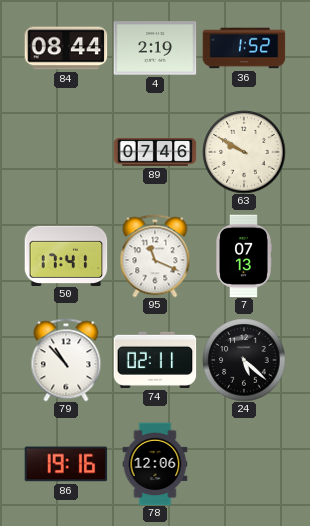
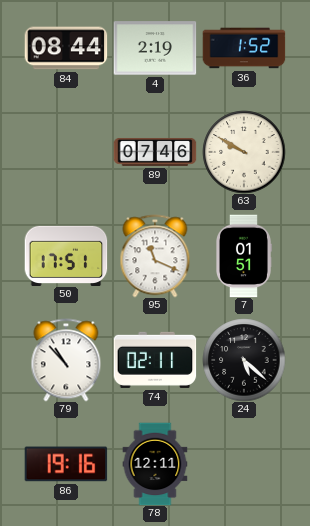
50: 17:41 -> 17:51
7: 07:13 -> 01:51
78: 12:06 -> 12:11
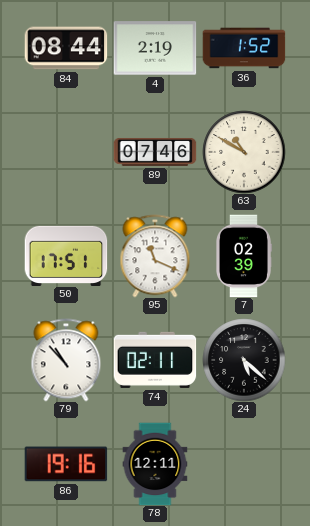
63: 9:50 -> 10:50
7: 01:51 -> 02:39
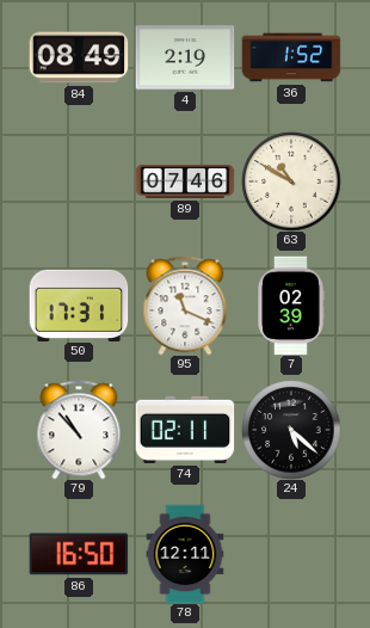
84: 08:44 -> 08:49
50: 17:51 -> 17:31
86: 19:16 -> 16:50
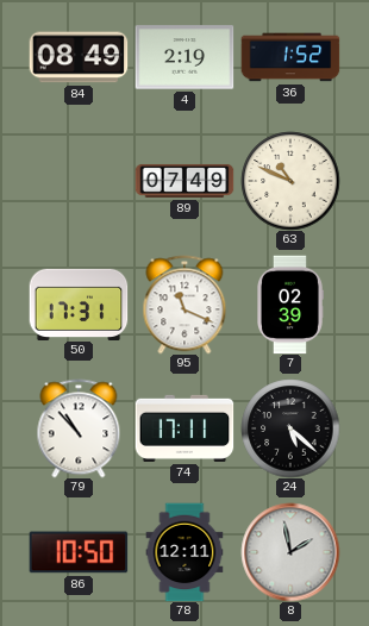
89: 07:46 -> 07:49
63: 10:50 -> 10:49
74: 02:11 -> 17:11
86: 16:50 -> 10:50
8: none -> 1:58
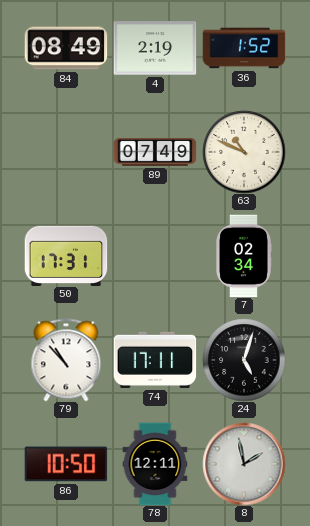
95: 11:19 -> none
7: 02:39 -> 02:34
24: 5:22 -> 5:03
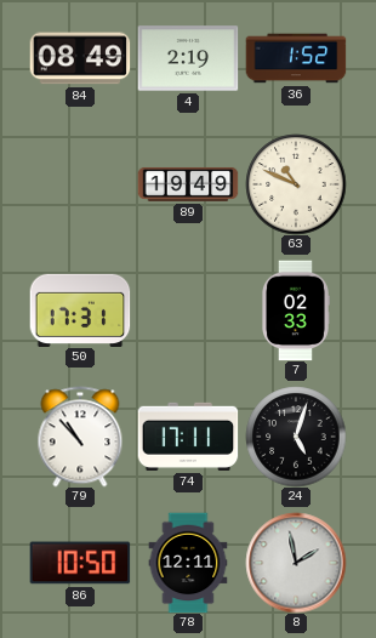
89: 07:49 -> 19:49
7: 02:34 -> 02:33
